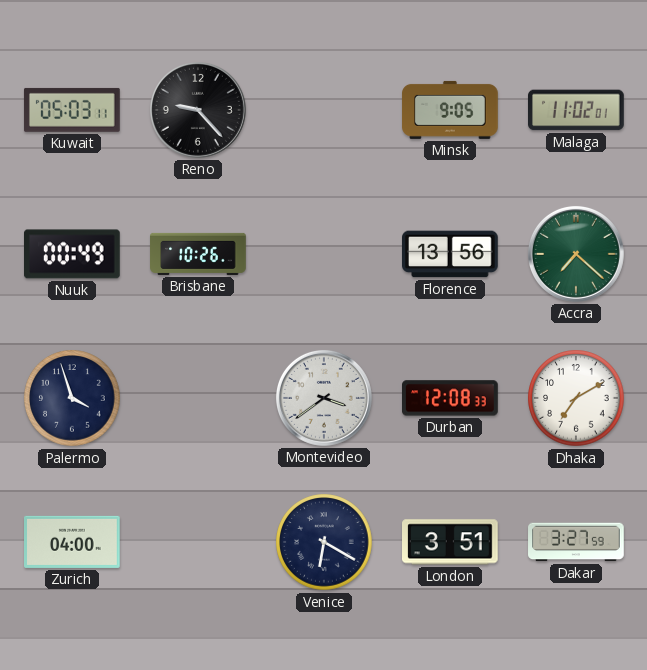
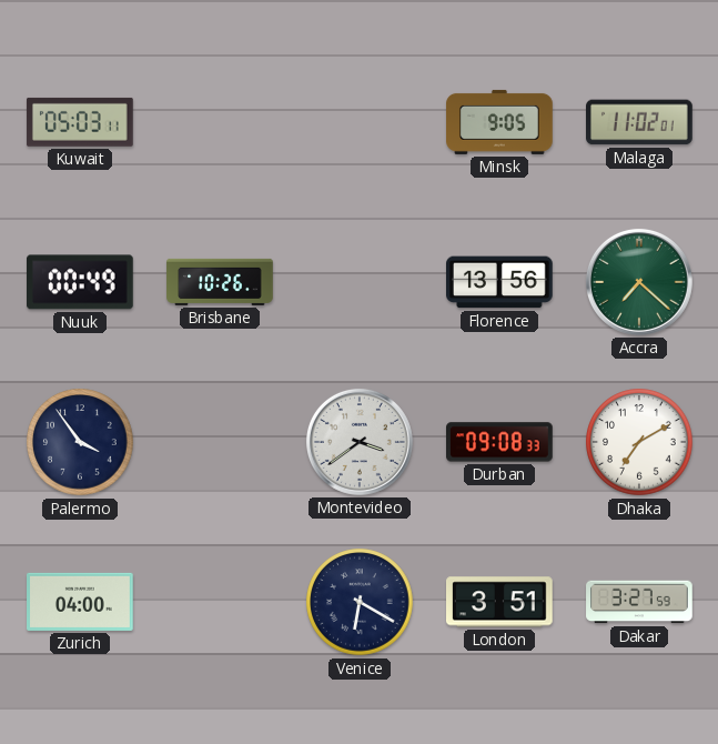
Reno: 9:23 -> none
Palermo: 3:57 -> 3:54
Durban: 12:08 -> 09:08
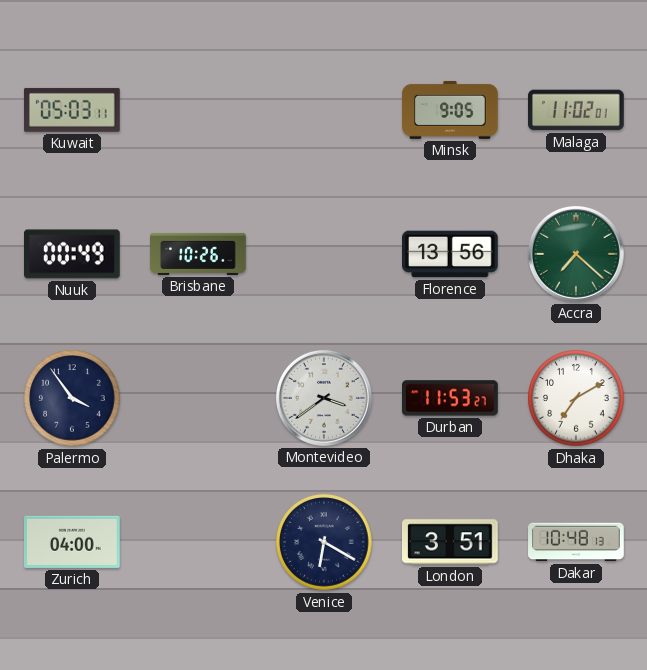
Durban: 09:08 -> 11:53
Dakar: 3:27 -> 10:48
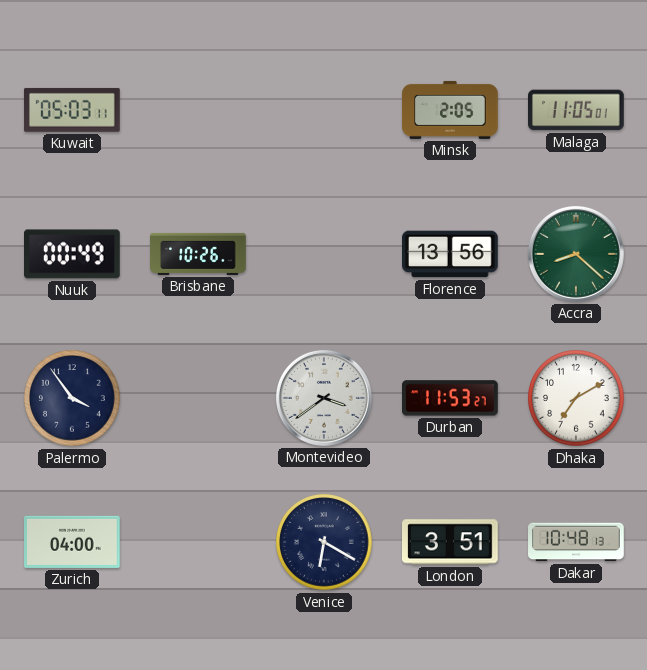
Minsk: 9:05 -> 2:05
Malaga: 11:02 -> 11:05
Accra: 7:22 -> 8:22
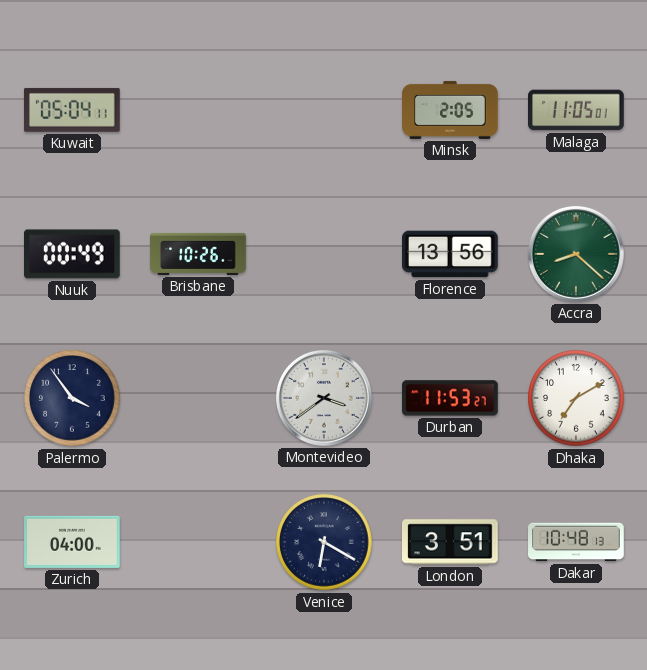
Kuwait: 05:03 -> 05:04
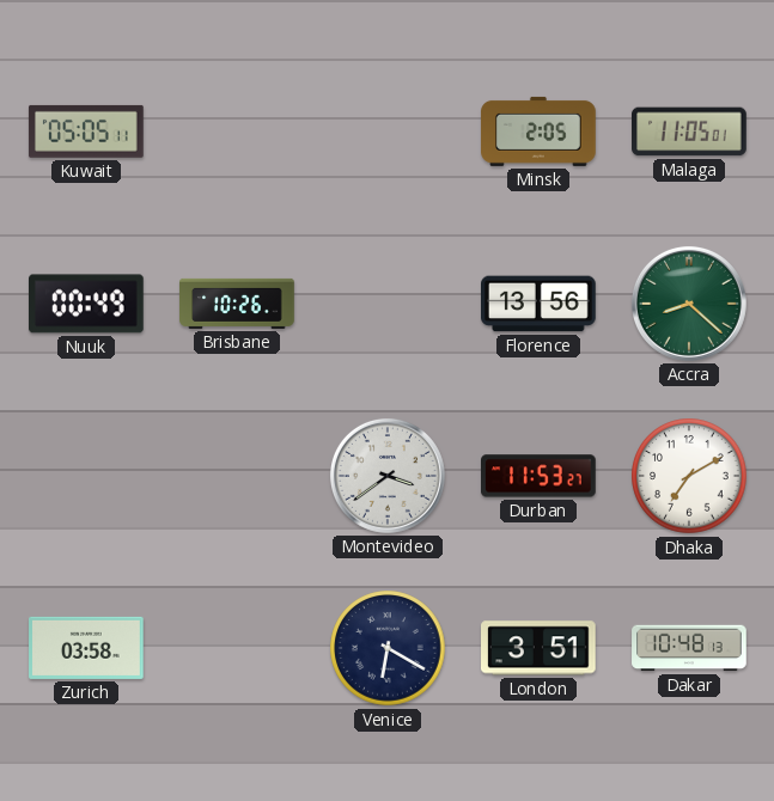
Kuwait: 05:04 -> 05:05
Palermo: 3:54 -> none
Zurich: 04:00 -> 03:58
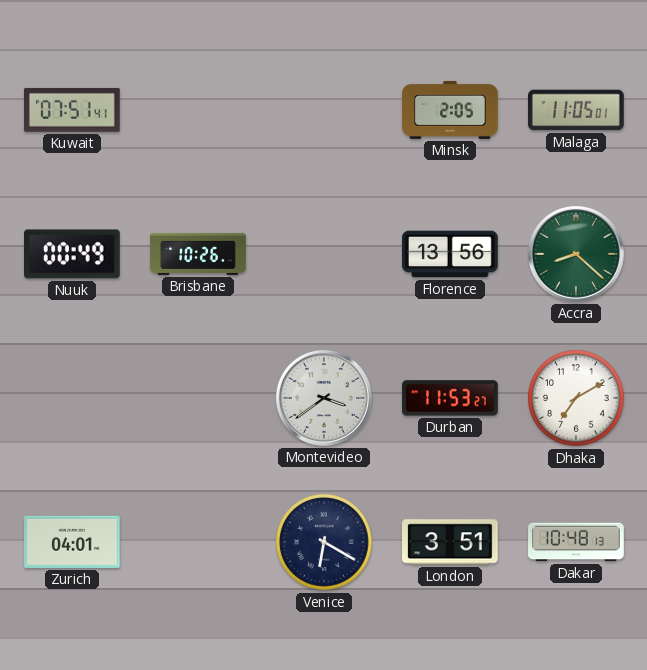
Kuwait: 05:05 -> 07:51
Zurich: 03:58 -> 04:01
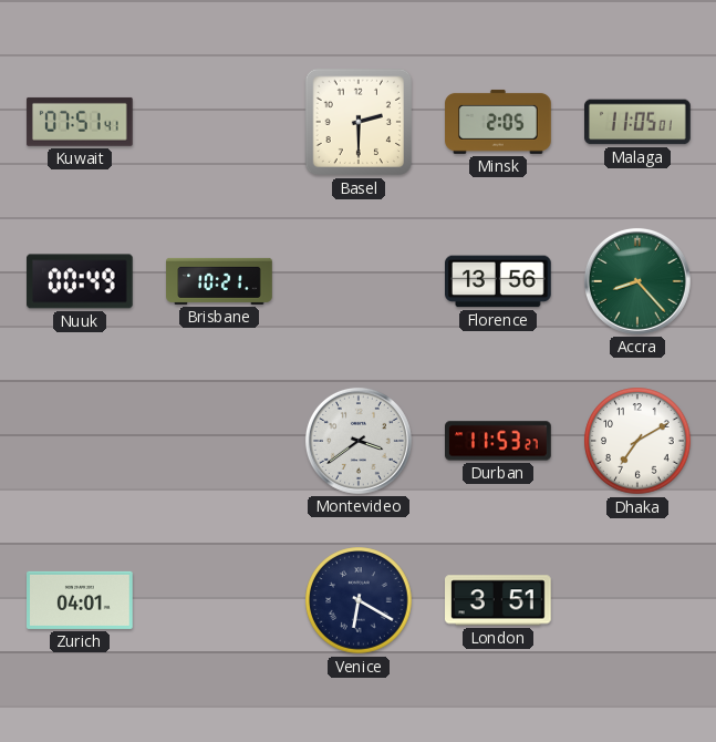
Basel: none -> 2:30
Brisbane: 10:26 -> 10:21
Accra: 8:22 -> 8:23
Dakar: 10:48 -> none
